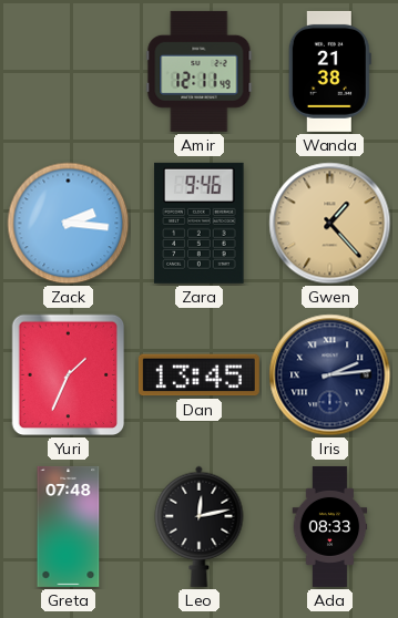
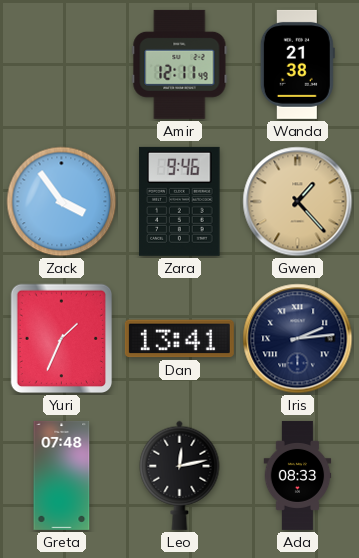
Zack: 2:16 -> 3:54
Dan: 13:45 -> 13:41
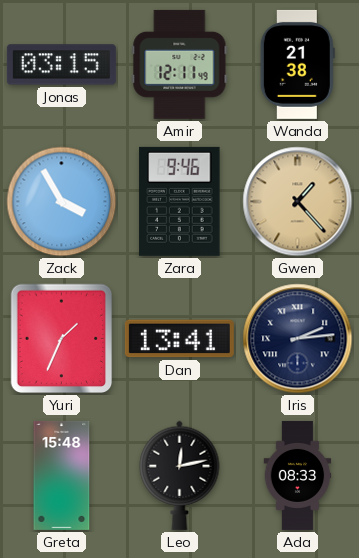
Jonas: none -> 03:15
Zack: 3:54 -> 3:55
Greta: 07:48 -> 15:48
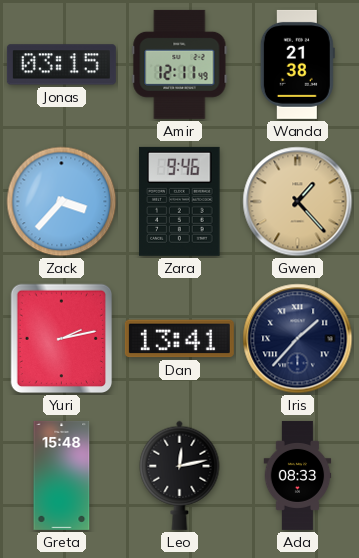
Zack: 3:55 -> 3:37
Yuri: 1:34 -> 2:13
Iris: 2:14 -> 1:37
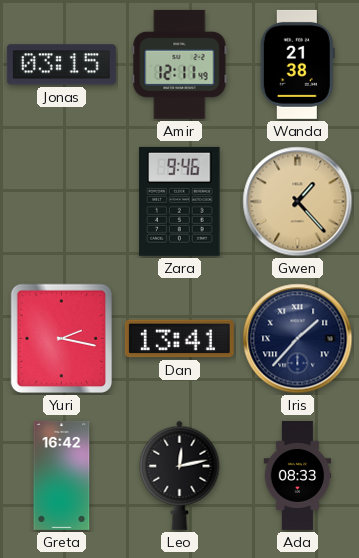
Zack: 3:37 -> none
Yuri: 2:13 -> 2:17
Greta: 15:48 -> 16:42
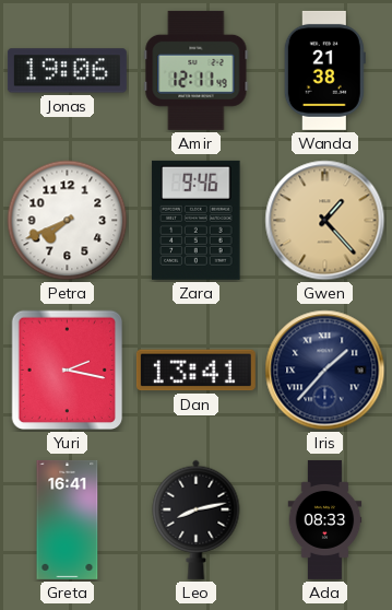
Jonas: 03:15 -> 19:06
Petra: none -> 7:41
Greta: 16:42 -> 16:41
Leo: 12:13 -> 8:13
